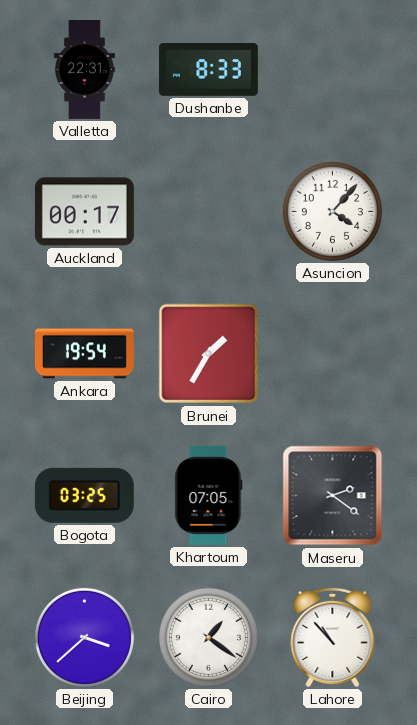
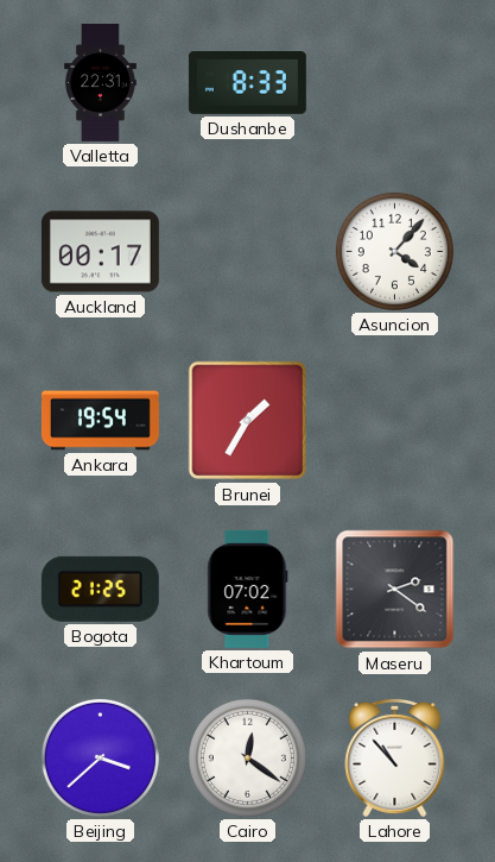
Bogota: 03:25 -> 21:25
Khartoum: 07:05 -> 07:02
Cairo: 1:21 -> 12:21
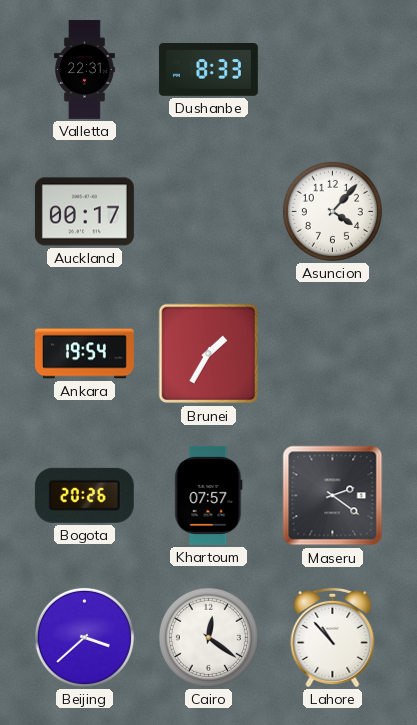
Bogota: 21:25 -> 20:26
Khartoum: 07:02 -> 07:57
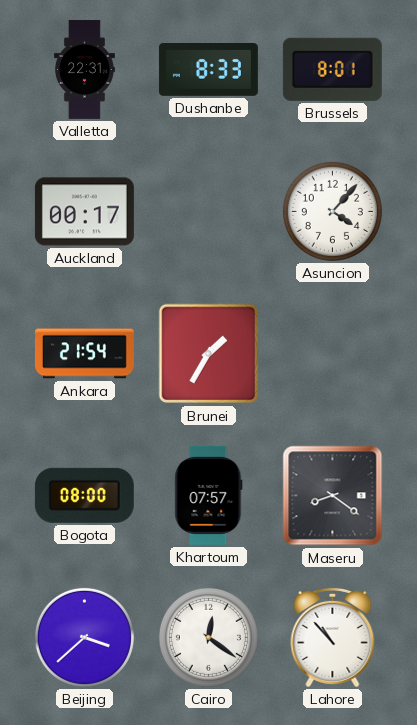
Brussels: none -> 8:01
Ankara: 19:54 -> 21:54
Bogota: 20:26 -> 08:00
Maseru: 2:21 -> 8:21
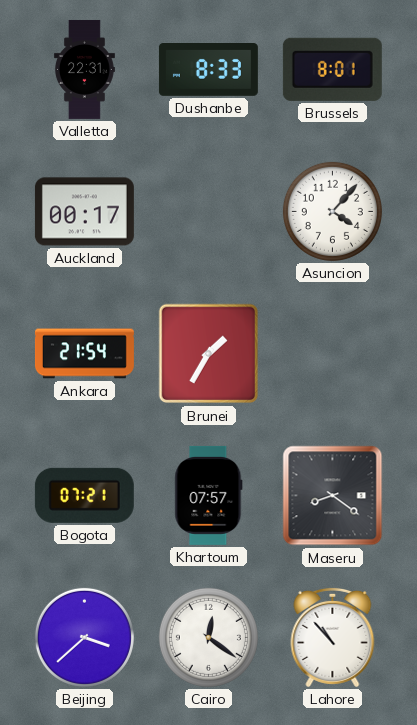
Bogota: 08:00 -> 07:21
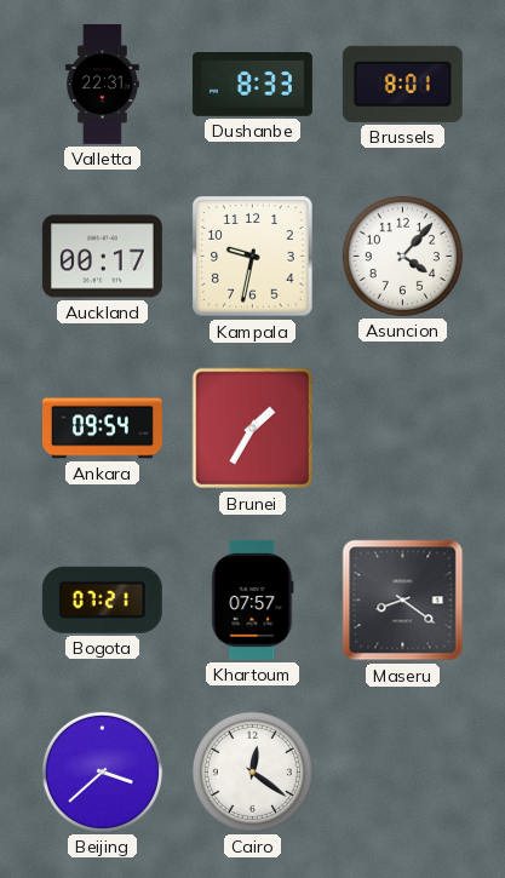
Kampala: none -> 9:32
Ankara: 21:54 -> 09:54
Lahore: 10:53 -> none
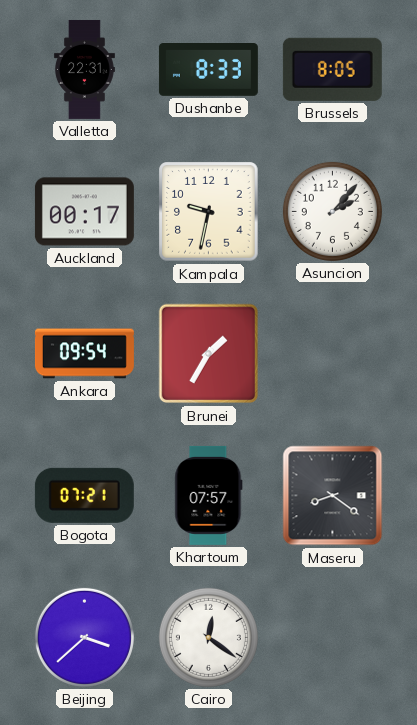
Brussels: 8:01 -> 8:05
Asuncion: 4:07 -> 2:07
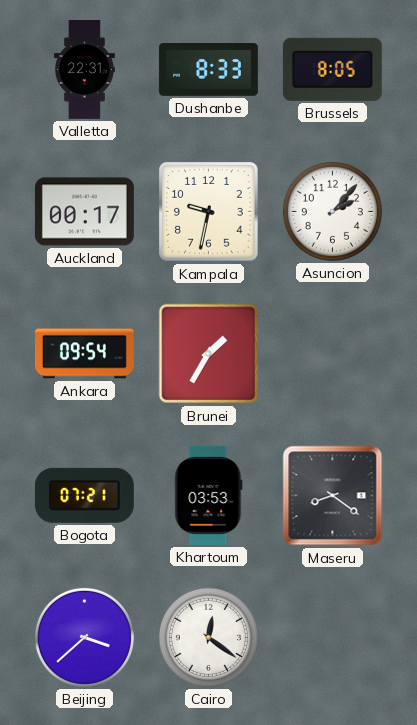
Khartoum: 07:57 -> 03:53
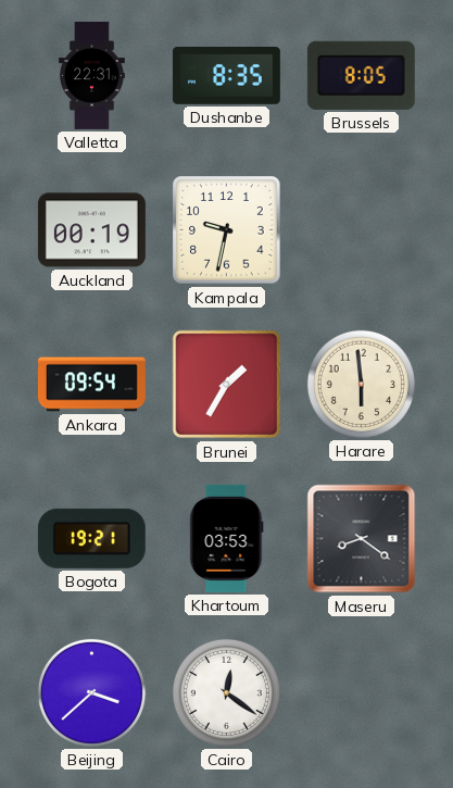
Dushanbe: 8:33 -> 8:35
Auckland: 00:17 -> 00:19
Asuncion: 2:07 -> none
Harare: none -> 5:59
Bogota: 07:21 -> 19:21
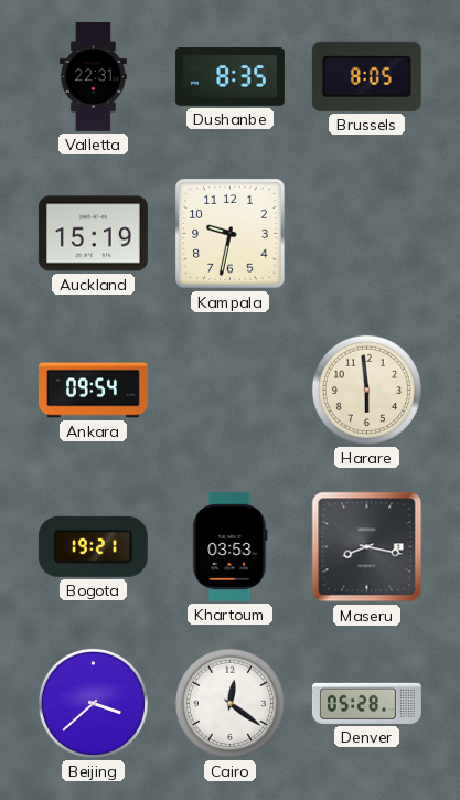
Auckland: 00:19 -> 15:19
Brunei: 1:35 -> none
Maseru: 8:21 -> 8:17
Denver: none -> 05:28
